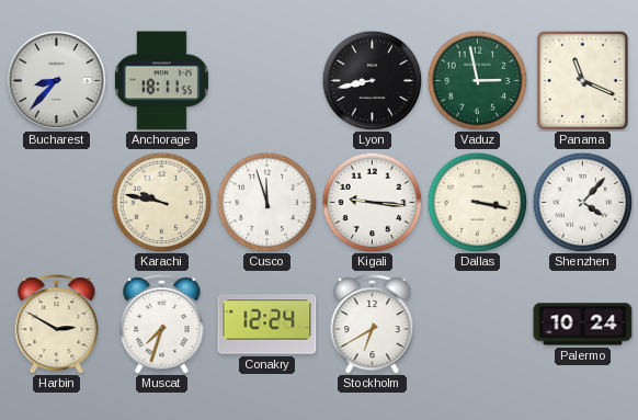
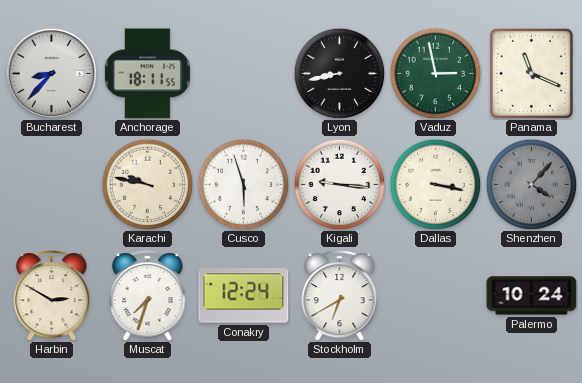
Cusco: 11:57 -> 5:57
Shenzhen dial: white -> grey
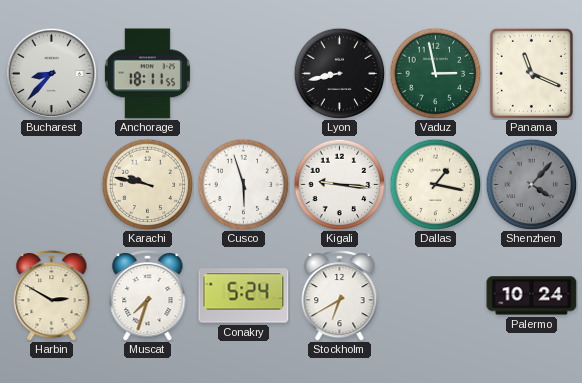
Dallas: 3:17 -> 1:17
Conakry: 12:24 -> 5:24
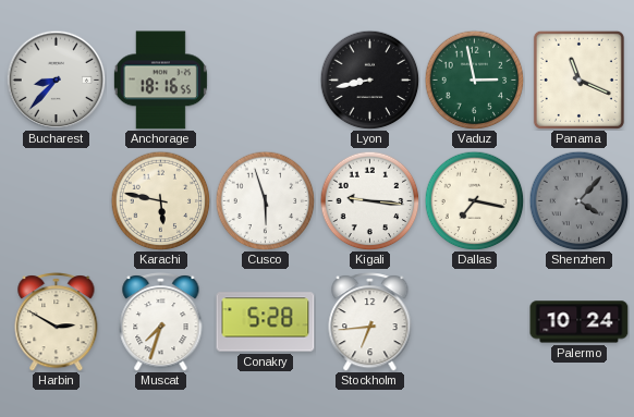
Anchorage: 18:11 -> 18:16
Karachi: 9:47 -> 5:47
Dallas: 1:17 -> 7:17
Conakry: 5:24 -> 5:28
Stockholm: 6:40 -> 6:44
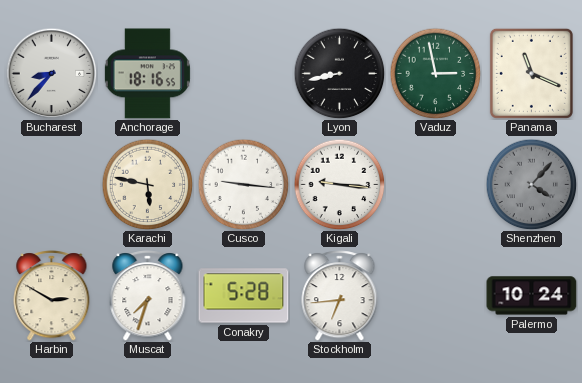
Cusco: 5:57 -> 9:16
Dallas: 7:17 -> none
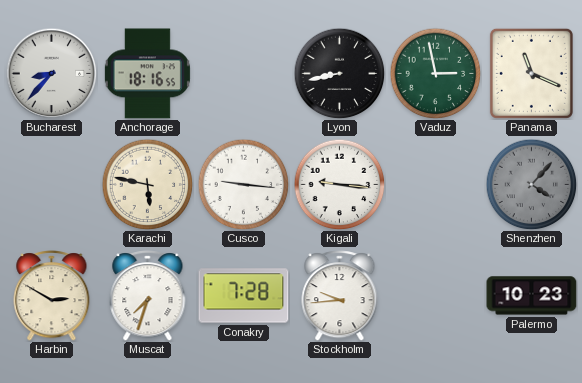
Conakry: 5:28 -> 7:28
Stockholm: 6:44 -> 9:44
Palermo: 10:24 -> 10:23
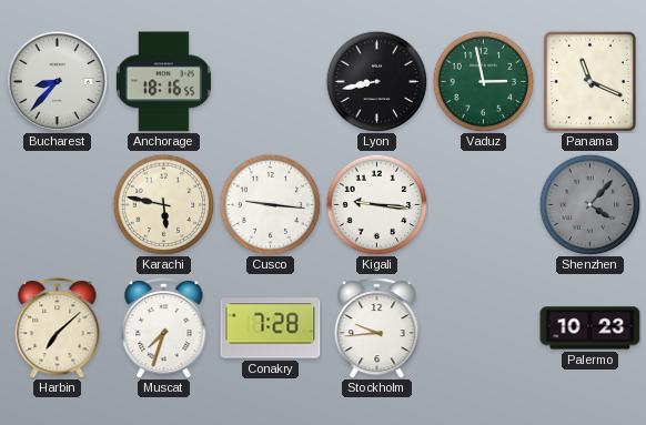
Harbin: 2:50 -> 7:08
